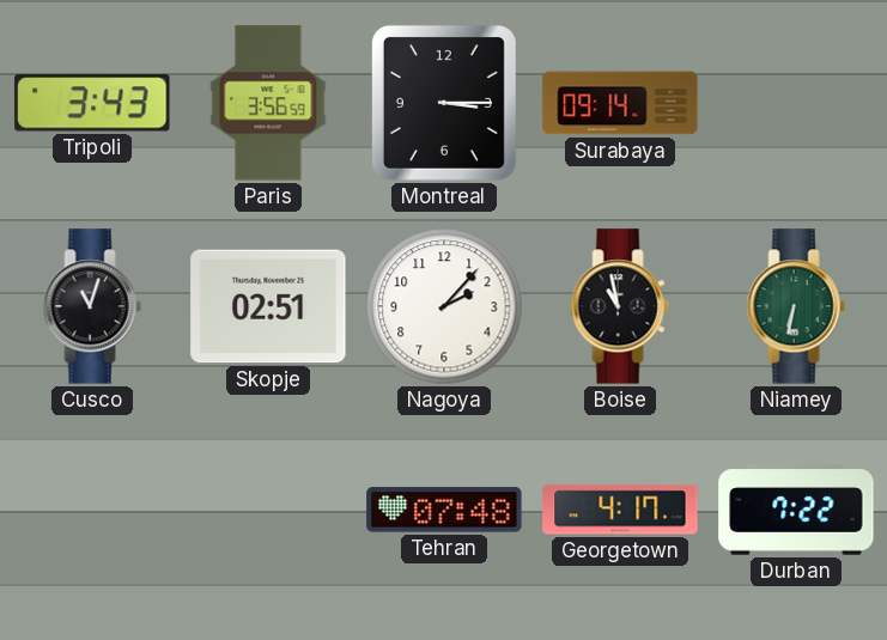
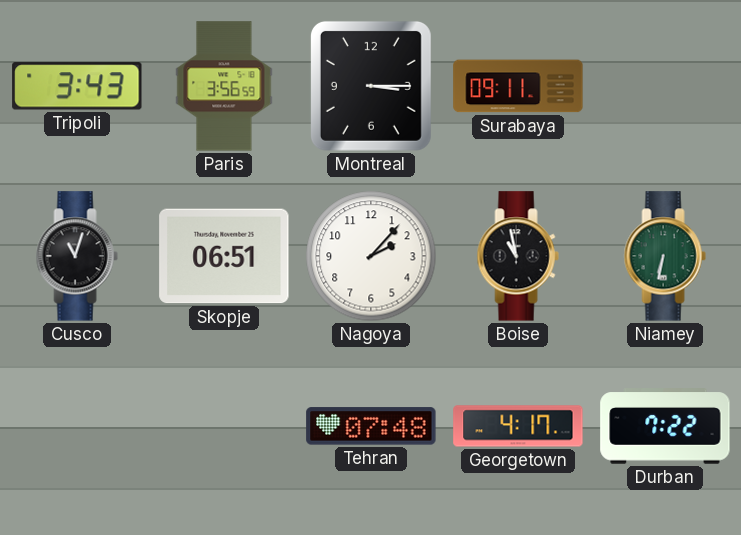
Surabaya: 09:14 -> 09:11
Skopje: 02:51 -> 06:51
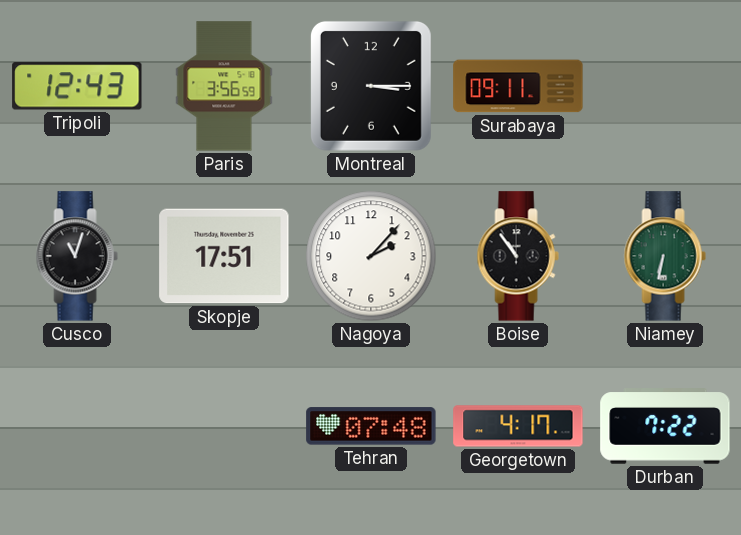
Tripoli: 3:43 -> 12:43
Skopje: 06:51 -> 17:51
Boise: 10:58 -> 10:54
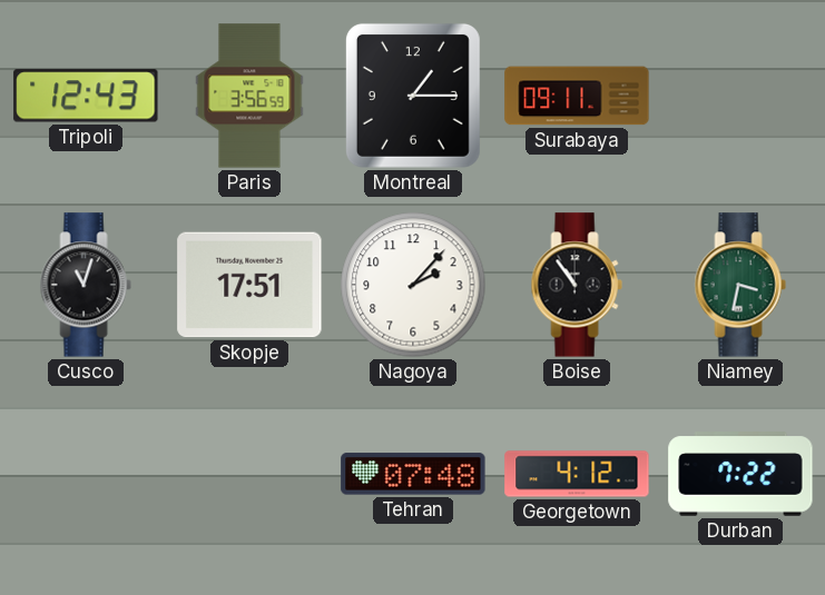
Montreal: 3:15 -> 1:15
Niamey: 6:32 -> 3:32
Georgetown: 4:17 -> 4:12
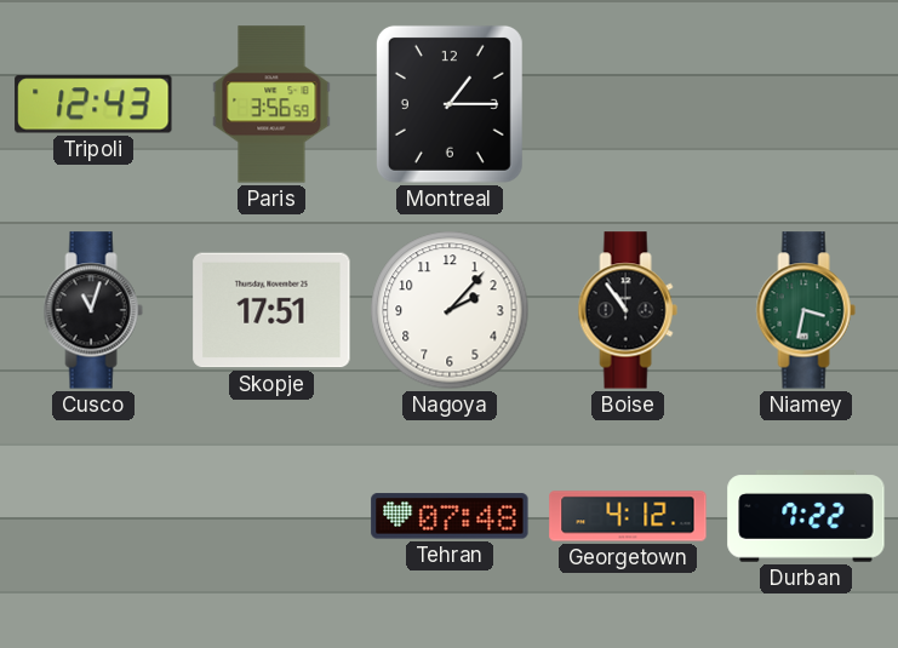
Surabaya: 09:11 -> none
